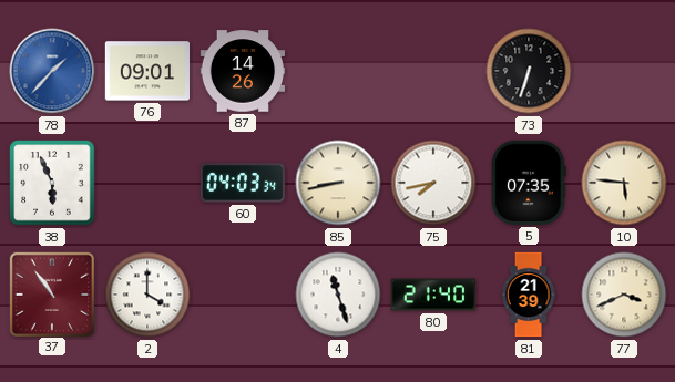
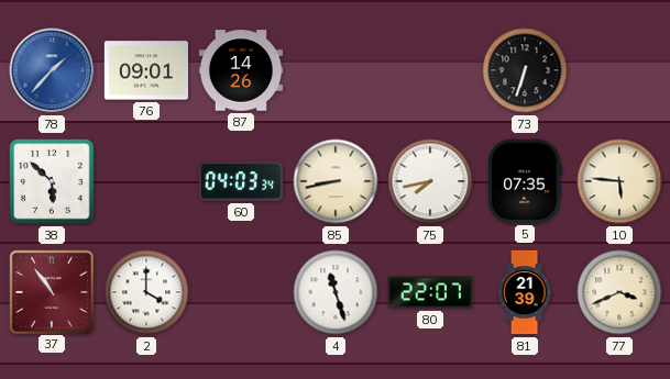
38: 5:56 -> 5:52
80: 21:40 -> 22:07
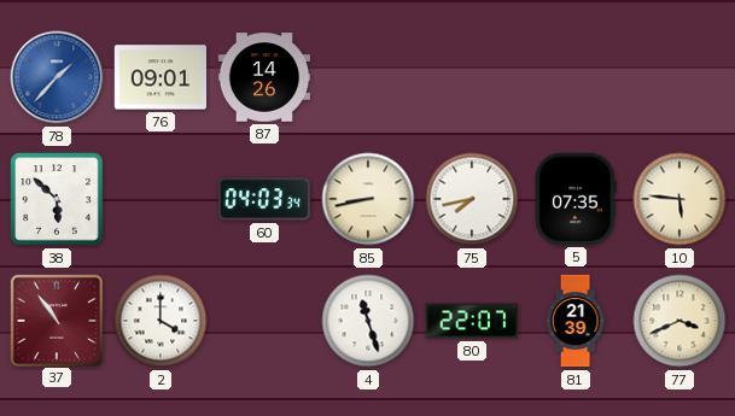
73: 6:33 -> none
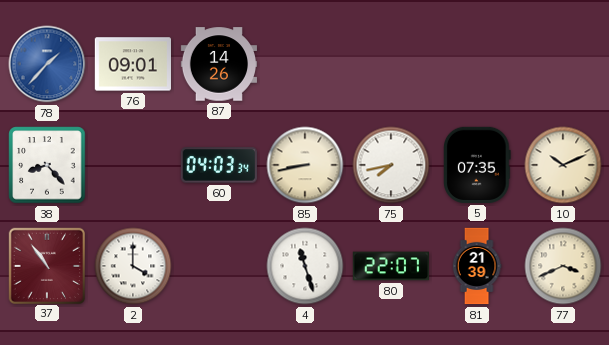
38: 5:52 -> 8:23
10: 5:46 -> 10:11
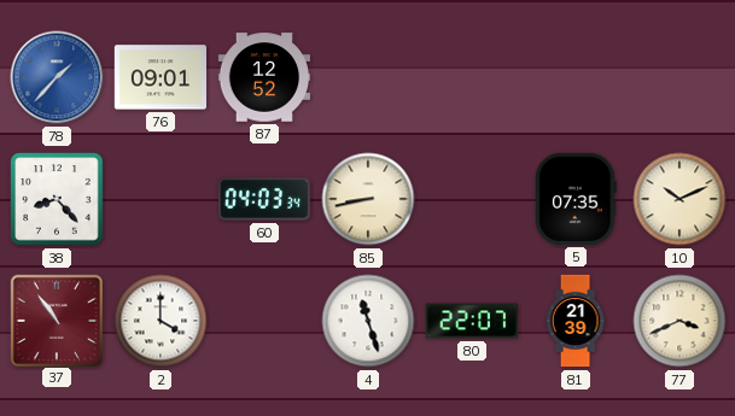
87: 14:26 -> 12:52
75: 7:43 -> none
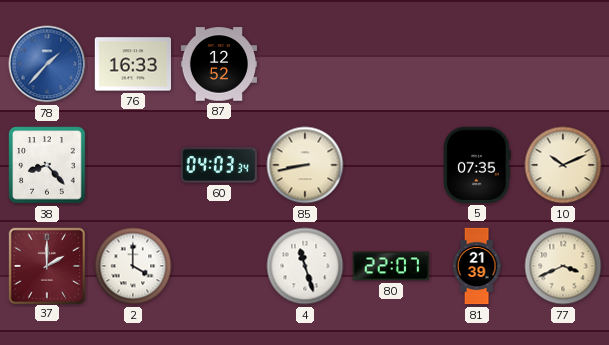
76: 09:01 -> 16:33
37: 10:54 -> 2:00
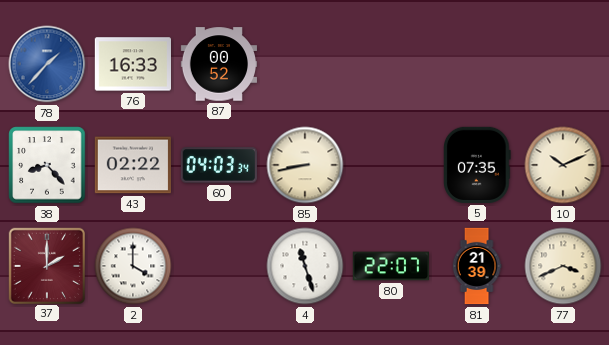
87: 12:52 -> 00:52
43: none -> 02:22
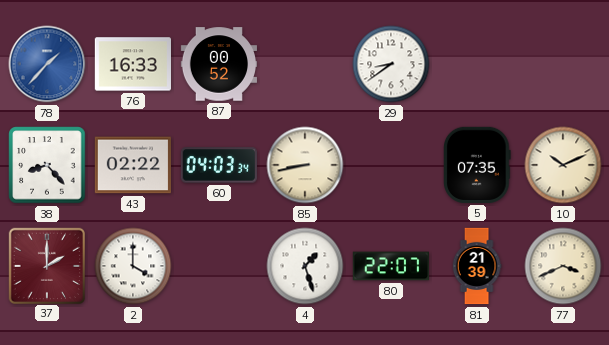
29: none -> 8:39
4: 11:27 -> 1:27
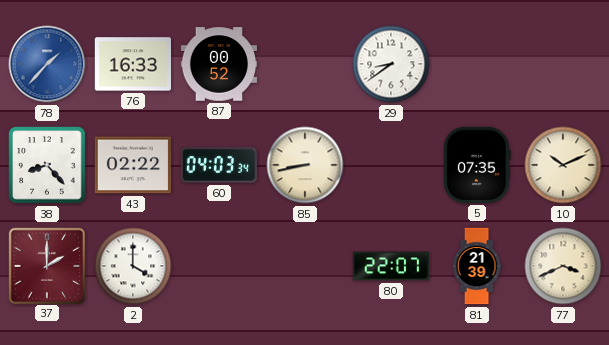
4: 1:27 -> none
